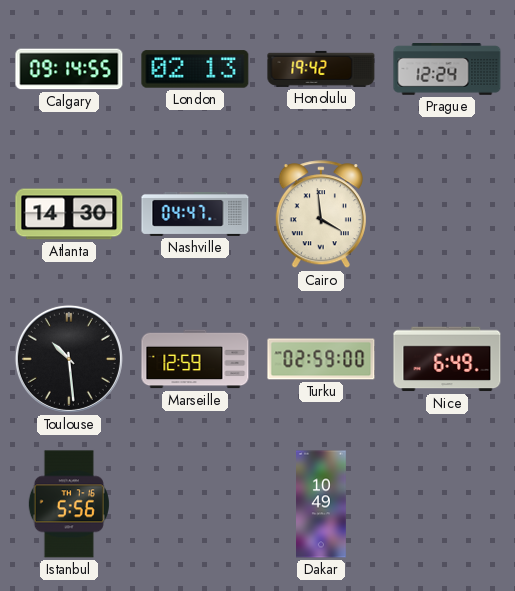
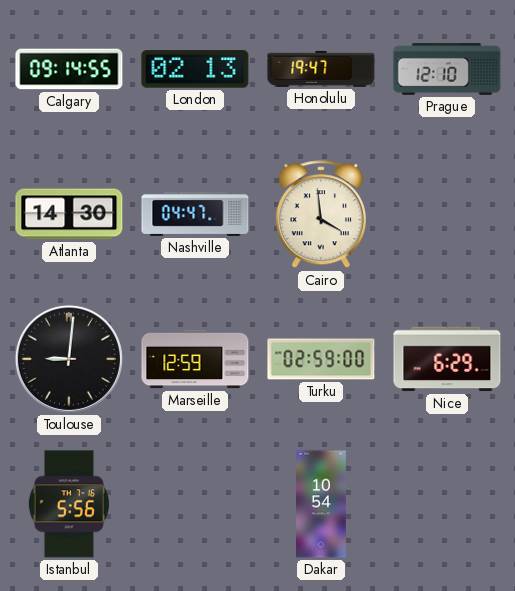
Honolulu: 19:42 -> 19:47
Prague: 12:24 -> 12:10
Toulouse: 10:29 -> 9:01
Nice: 6:49 -> 6:29
Dakar: 10:49 -> 10:54
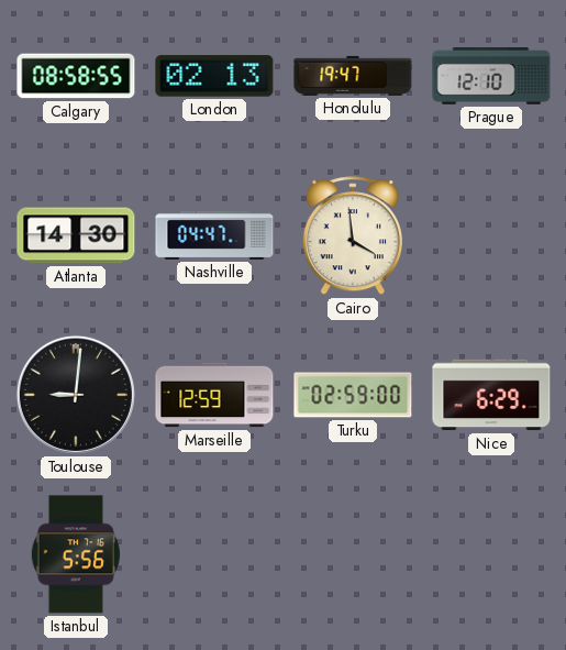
Calgary: 09:14 -> 08:58
Dakar: 10:54 -> none
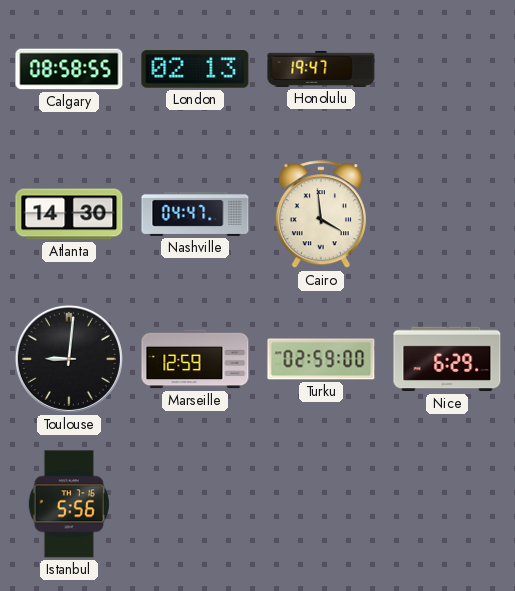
Prague: 12:10 -> none
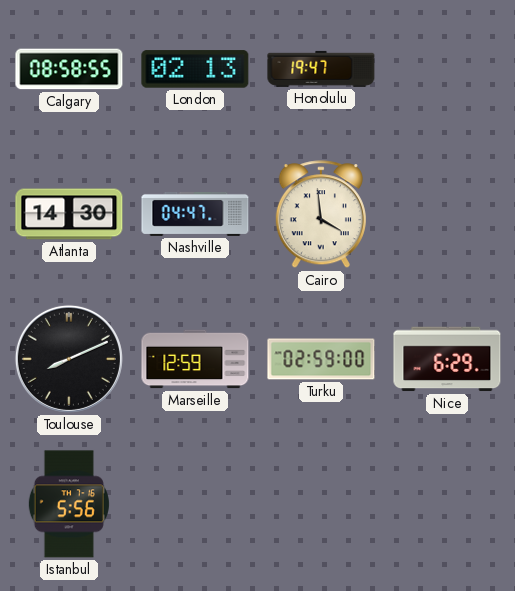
Toulouse: 9:01 -> 8:11
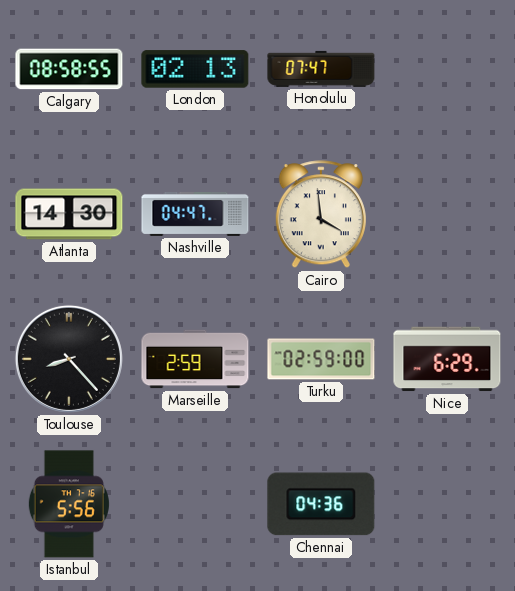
Honolulu: 19:47 -> 07:47
Toulouse: 8:11 -> 8:23
Marseille: 12:59 -> 2:59
Chennai: none -> 04:36
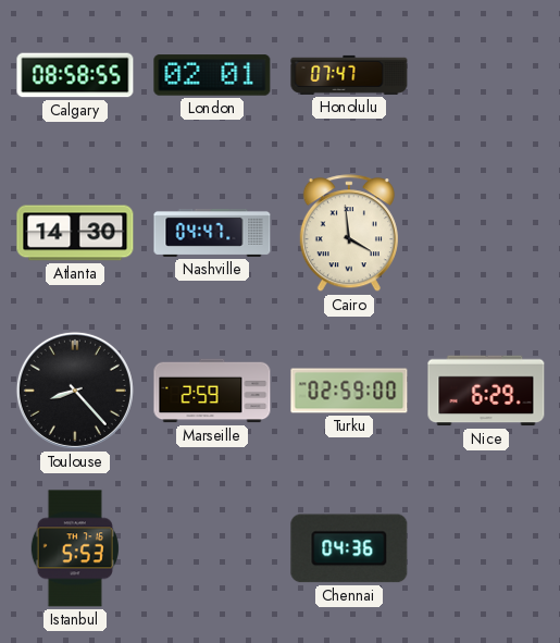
London: 02:13 -> 02:01
Istanbul: 5:56 -> 5:53
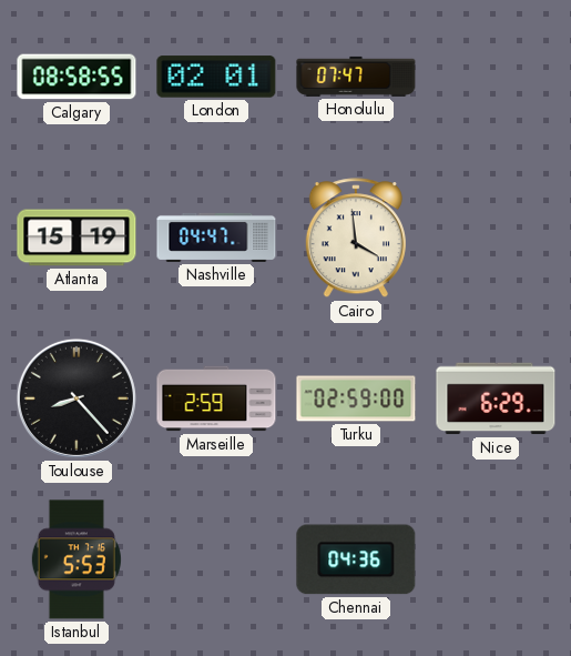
Atlanta: 14:30 -> 15:19
